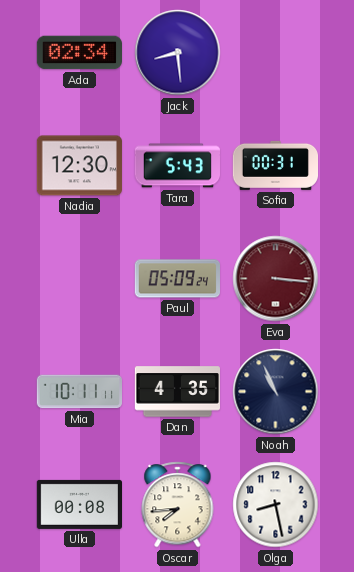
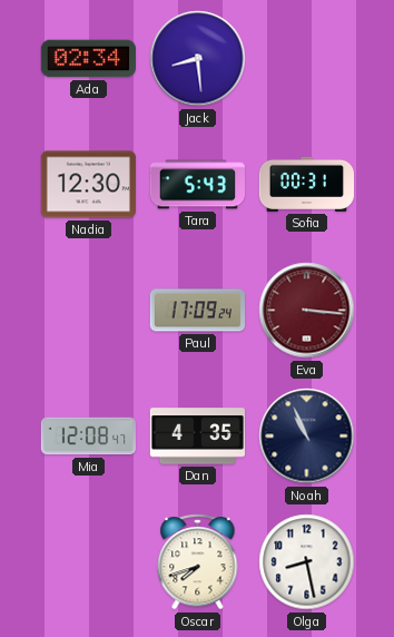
Paul: 05:09 -> 17:09
Mia: 10:11 -> 12:08
Ulla: 00:08 -> none
Oscar: 7:44 -> 7:42
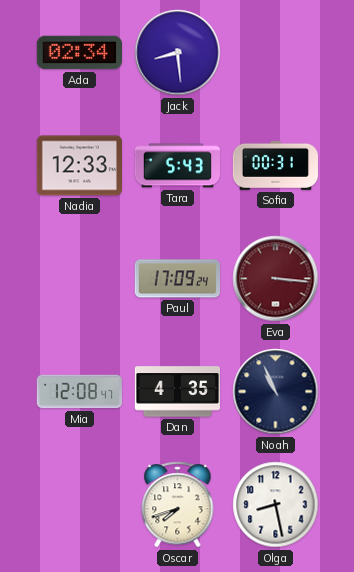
Nadia: 12:30 -> 12:33
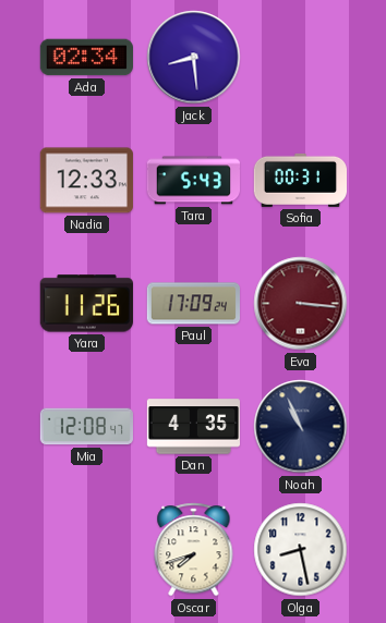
Yara: none -> 11:26
